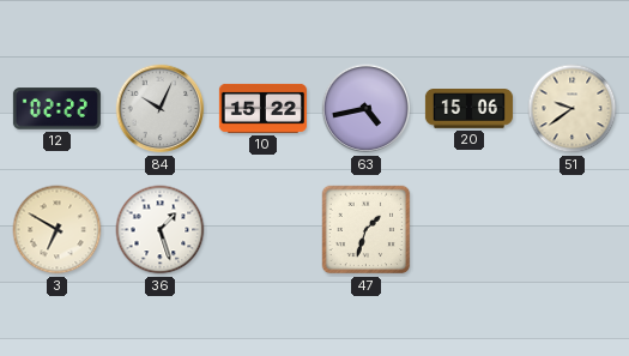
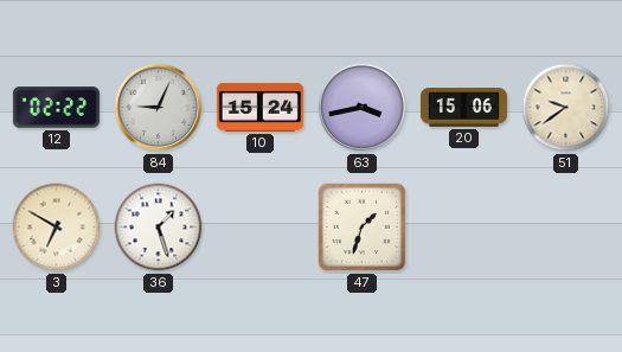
84: 10:04 -> 9:04
10: 15:22 -> 15:24
63: 4:43 -> 3:43
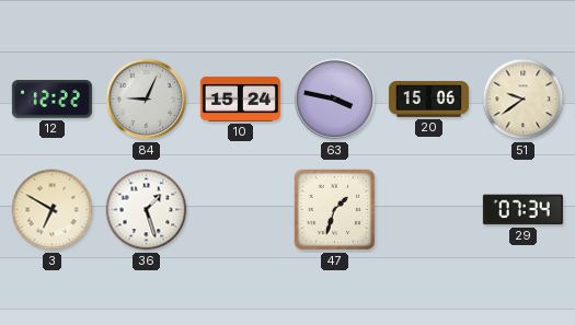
12: 02:22 -> 12:22
63: 3:43 -> 3:47
29: none -> 07:34
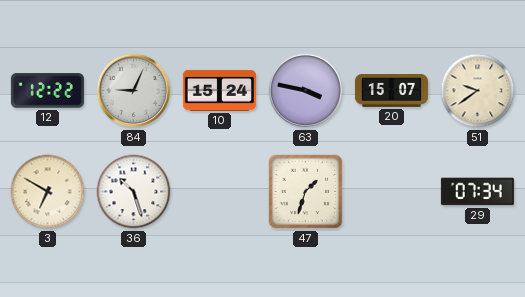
20: 15:06 -> 15:07
36: 1:27 -> 10:27
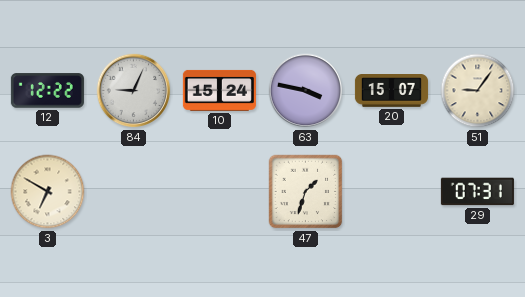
51: 9:39 -> 9:06
36: 10:27 -> none
29: 07:34 -> 07:31
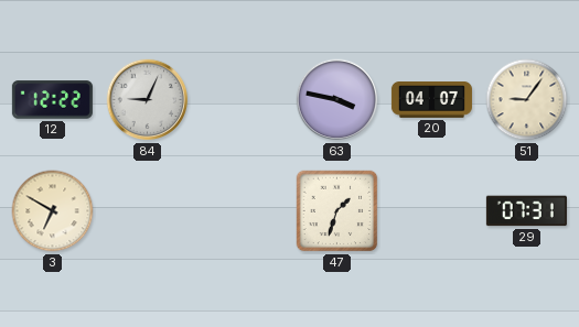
10: 15:24 -> none
20: 15:07 -> 04:07
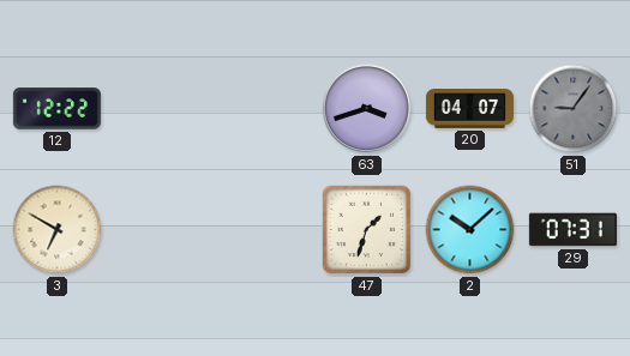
84: 9:04 -> none
63: 3:47 -> 3:42
51 dial: cream -> grey
2: none -> 10:08
